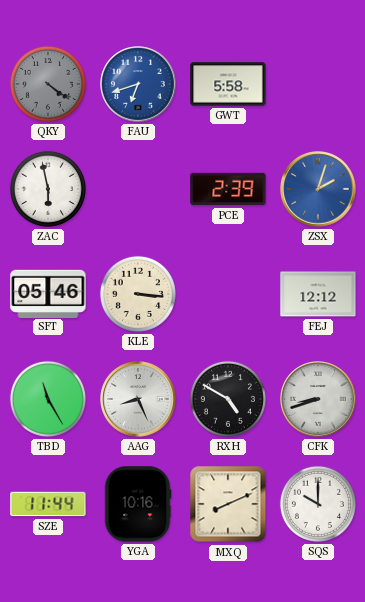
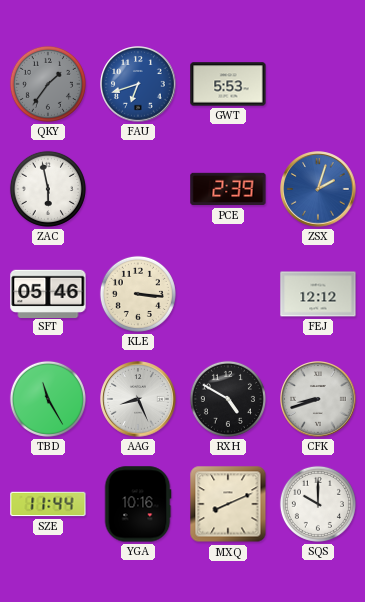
QKY: 4:21 -> 1:36
GWT: 5:58 -> 5:53
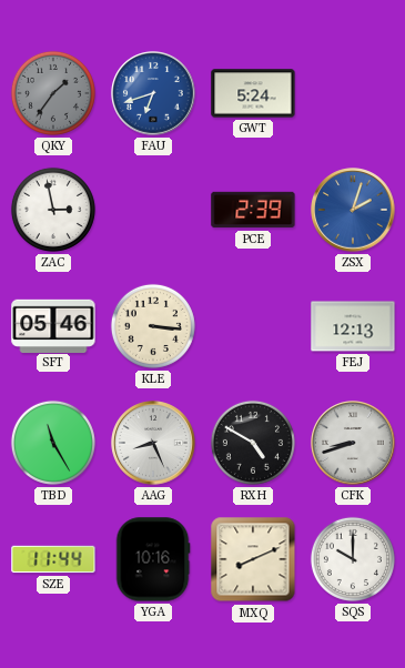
GWT: 5:53 -> 5:24
ZAC: 5:58 -> 2:58
FEJ: 12:12 -> 12:13
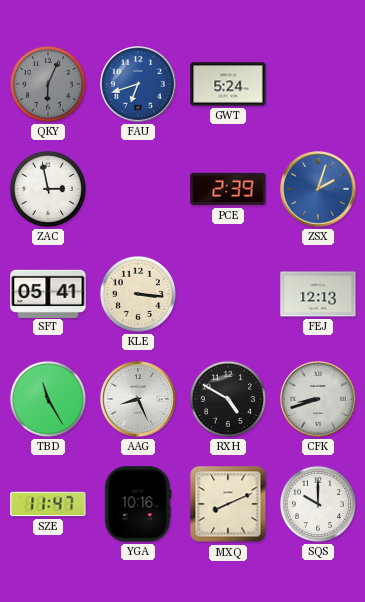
QKY: 1:36 -> 6:04
SFT: 05:46 -> 05:41
SZE: 11:44 -> 11:47
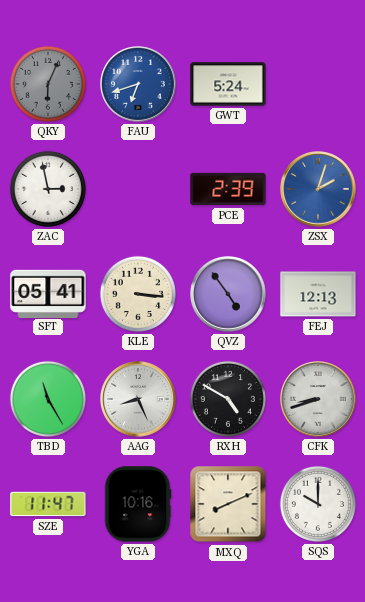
QVZ: none -> 4:54
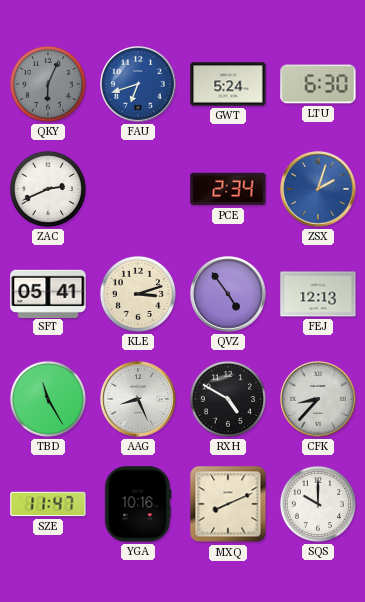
LTU: none -> 6:30
ZAC: 2:58 -> 2:41
PCE: 2:39 -> 2:34
KLE: 3:16 -> 3:12
CFK: 8:42 -> 8:37
